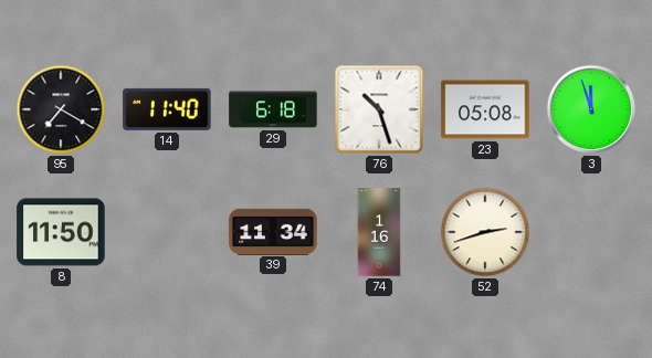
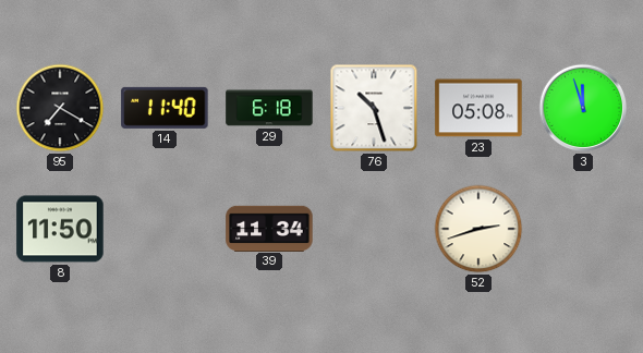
74: 1:16 -> none
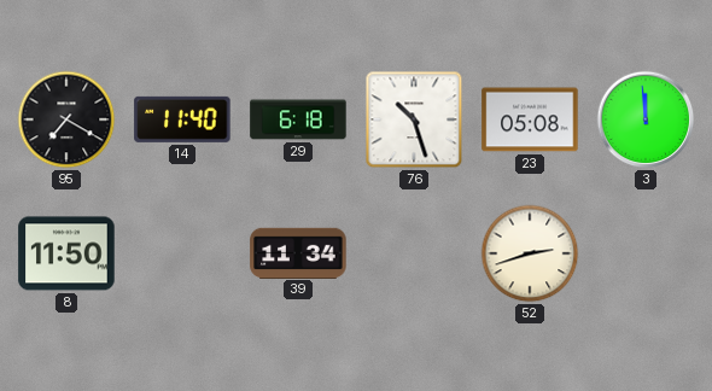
3: 11:57 -> 11:59
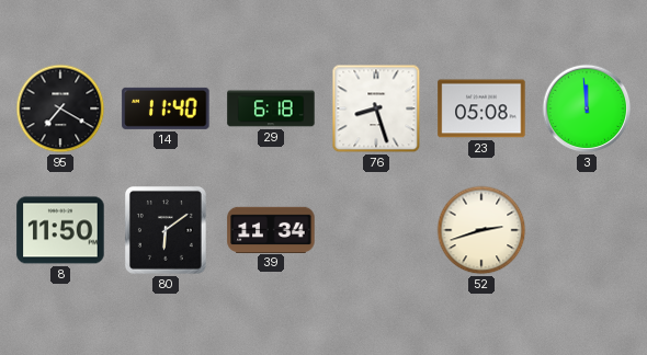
76: 10:27 -> 8:27
80: none -> 6:09
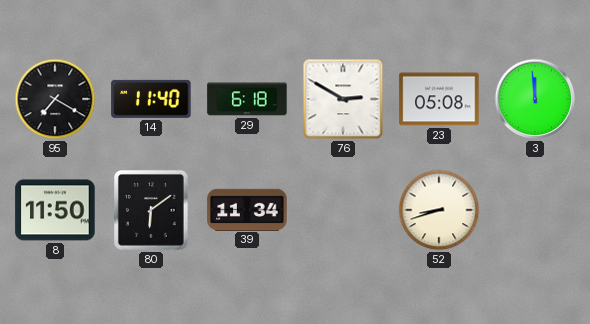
76: 8:27 -> 2:50
52: 2:42 -> 8:42
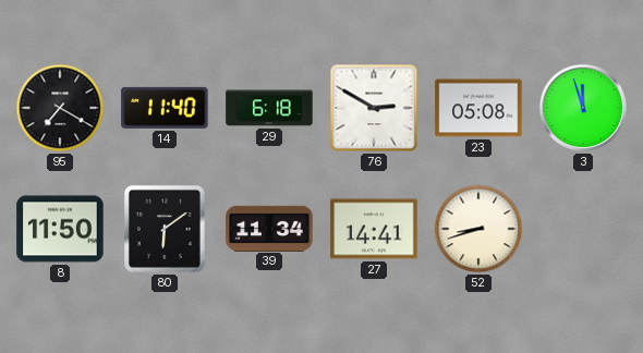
3: 11:59 -> 11:57
27: none -> 14:41
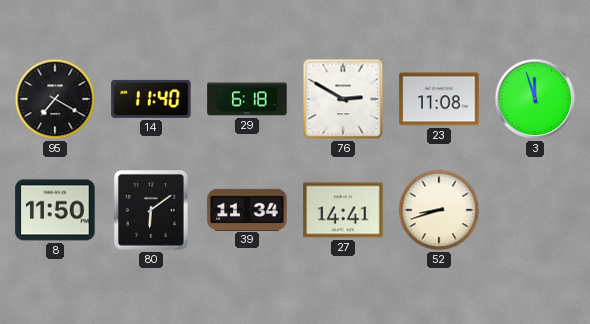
23: 05:08 -> 11:08
